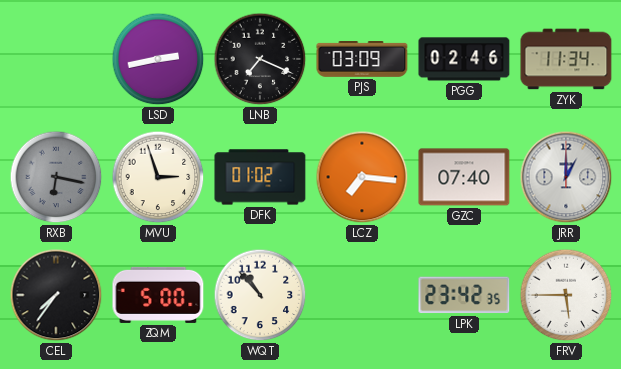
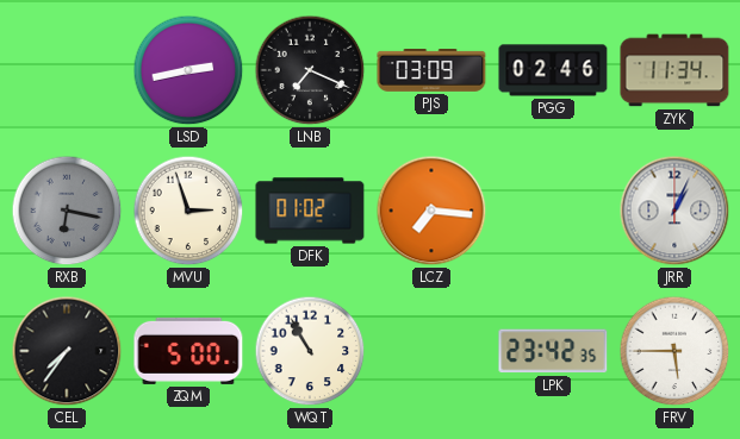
GZC: 07:40 -> none
JRR: 1:00 -> 1:04
WQT: 10:53 -> 10:55
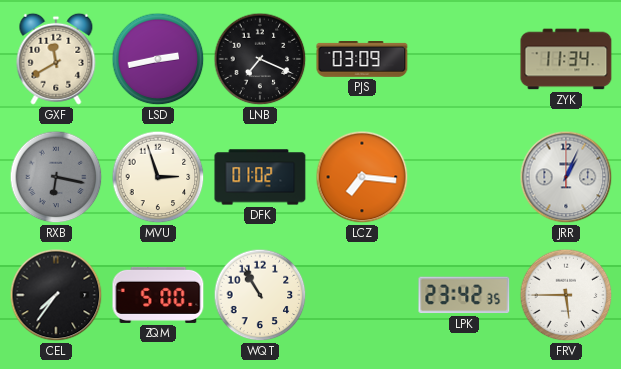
GXF: none -> 11:40
PGG: 02:46 -> none
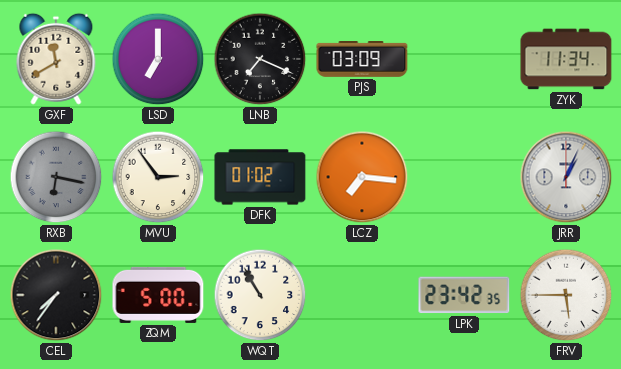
LSD: 2:43 -> 7:00
MVU: 2:57 -> 2:54
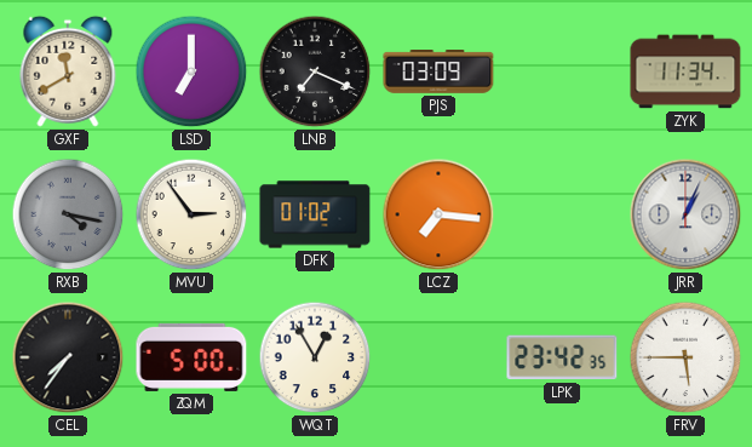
RXB: 6:17 -> 4:17
WQT: 10:55 -> 12:55
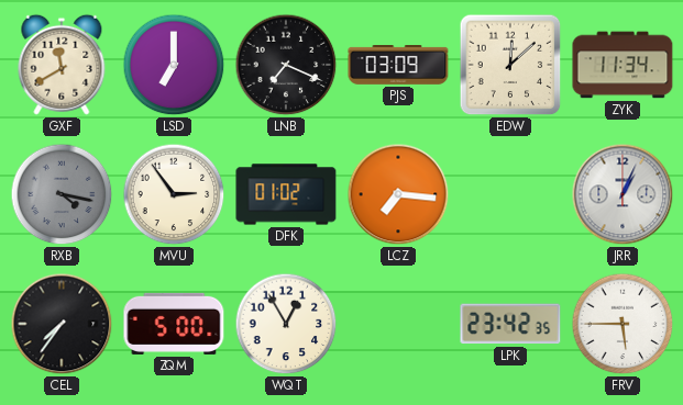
EDW: none -> 12:08
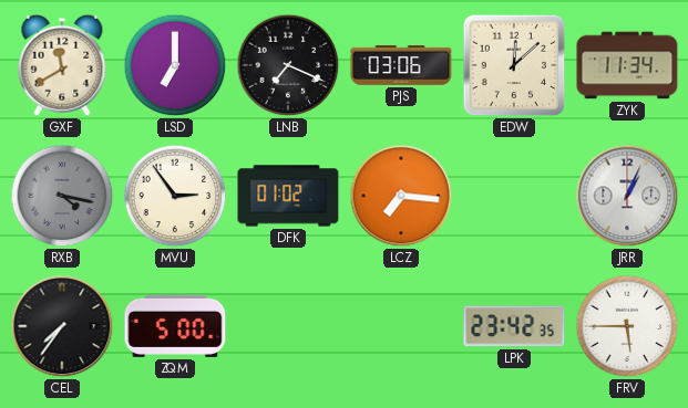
PJS: 03:09 -> 03:06
WQT: 12:55 -> none
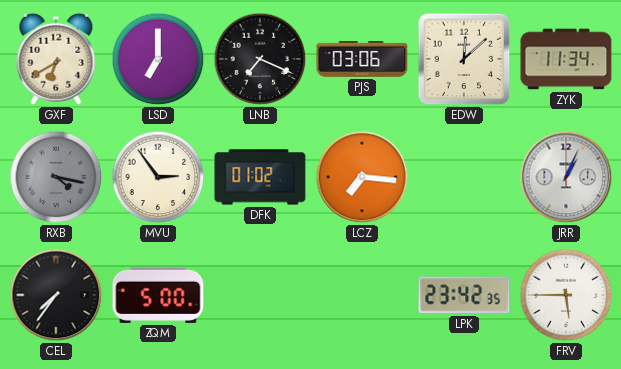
GXF: 11:40 -> 6:40
